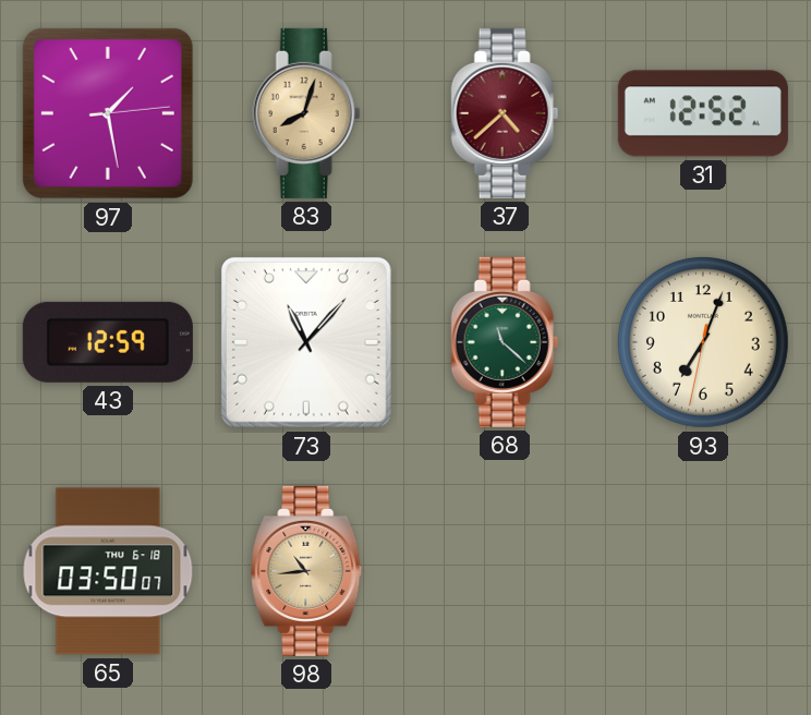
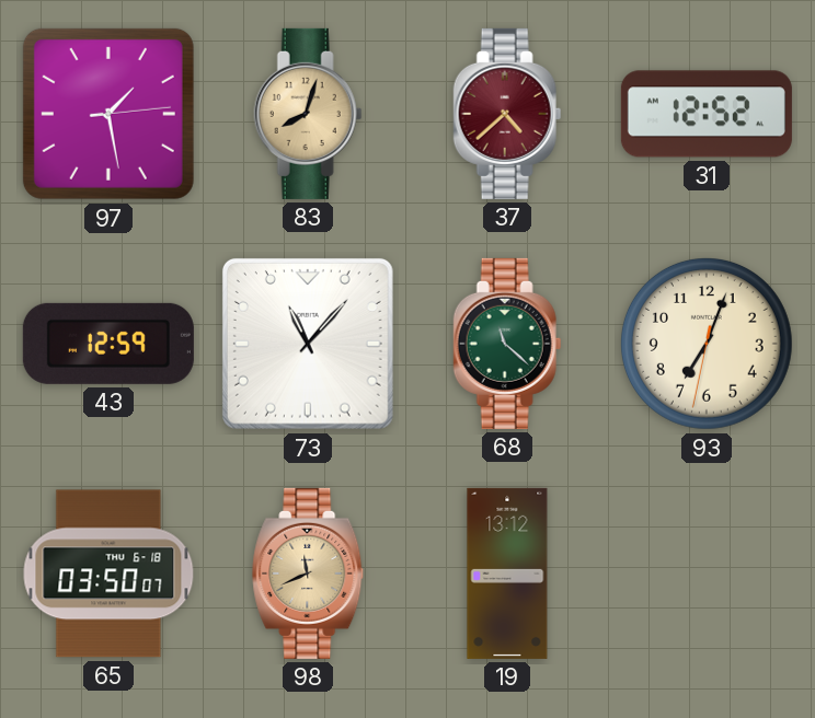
98: 10:44 -> 11:41
19: none -> 13:12
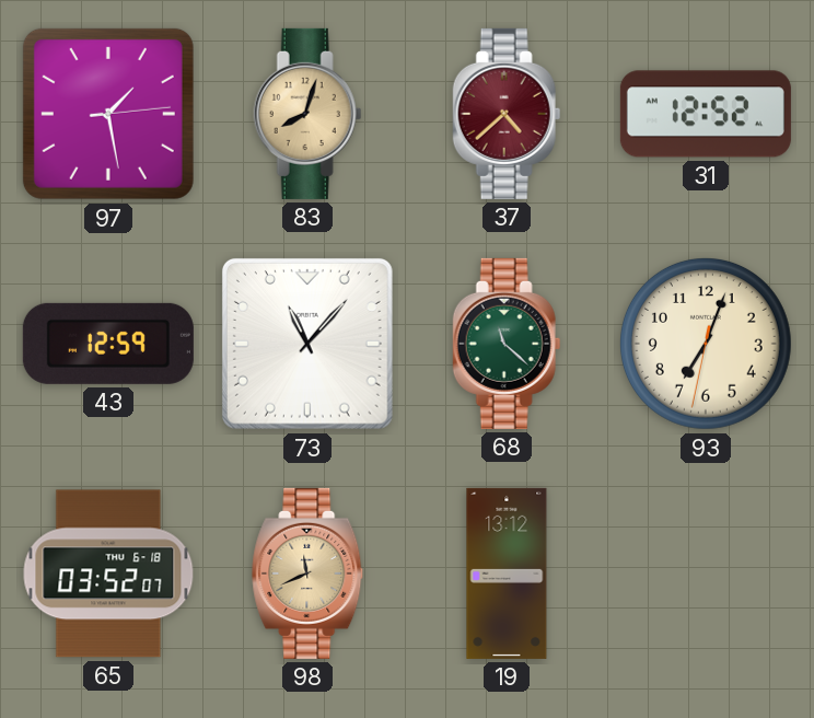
65: 03:50 -> 03:52
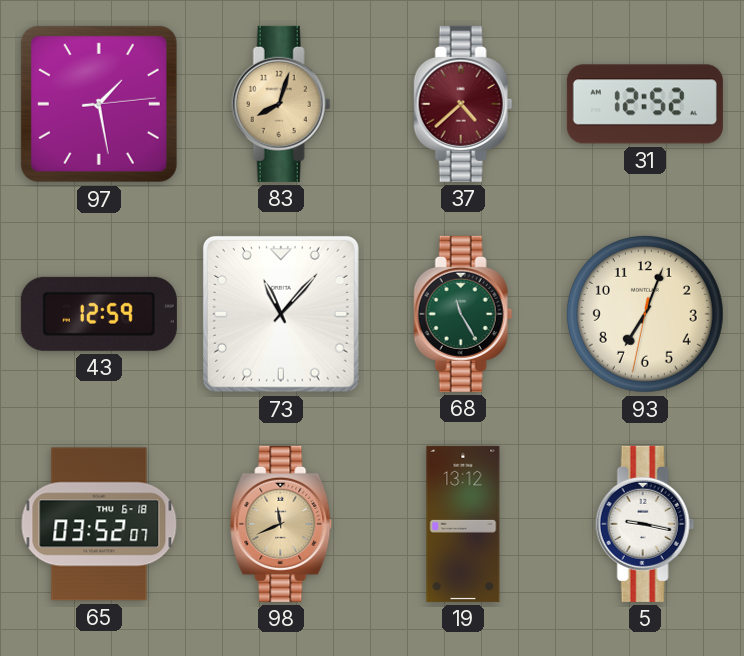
68: 11:22 -> 11:25
5: none -> 9:17
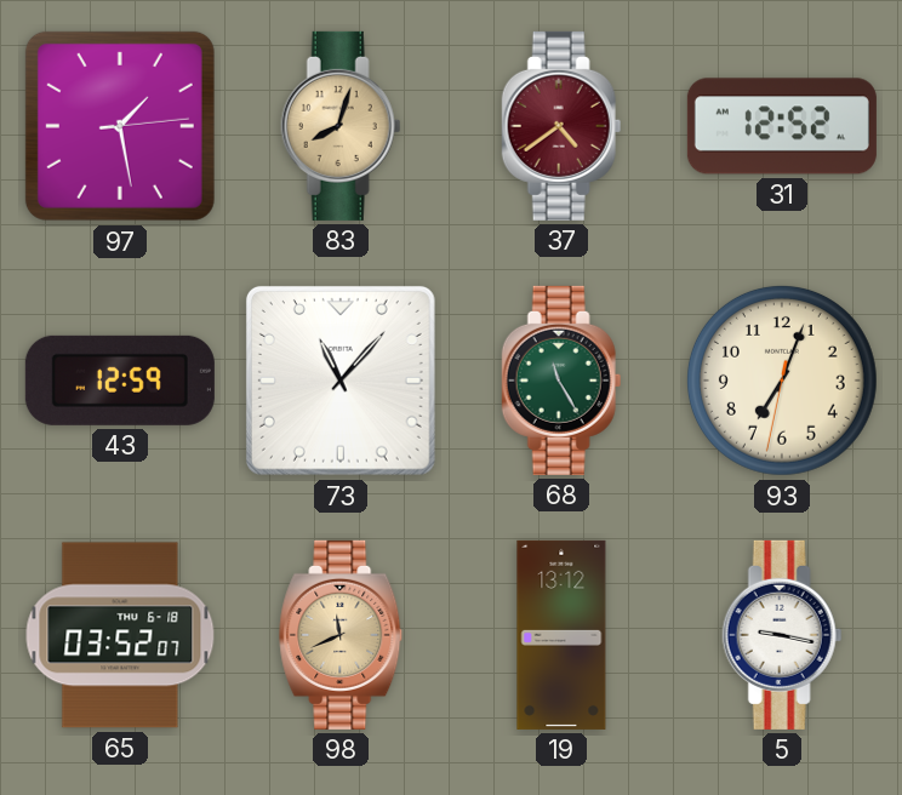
37: 4:38 -> 4:39
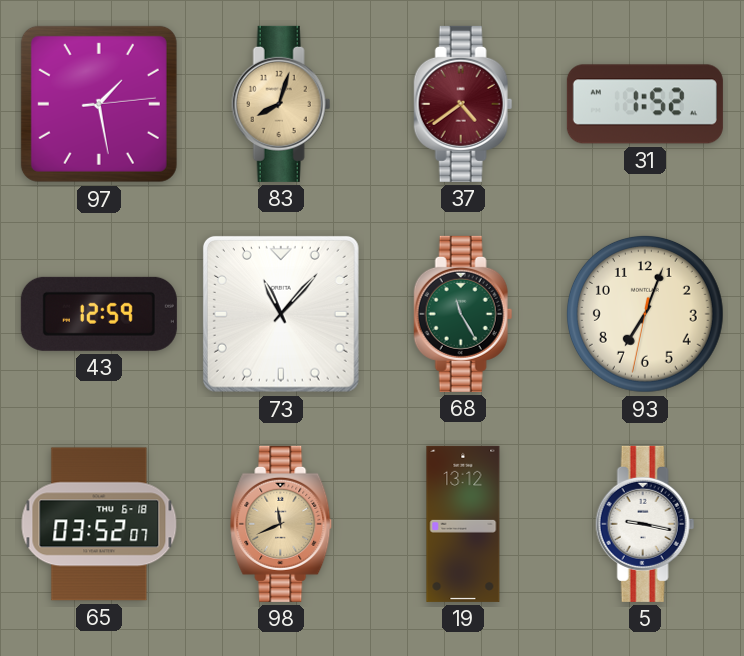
31: 12:52 -> 1:52
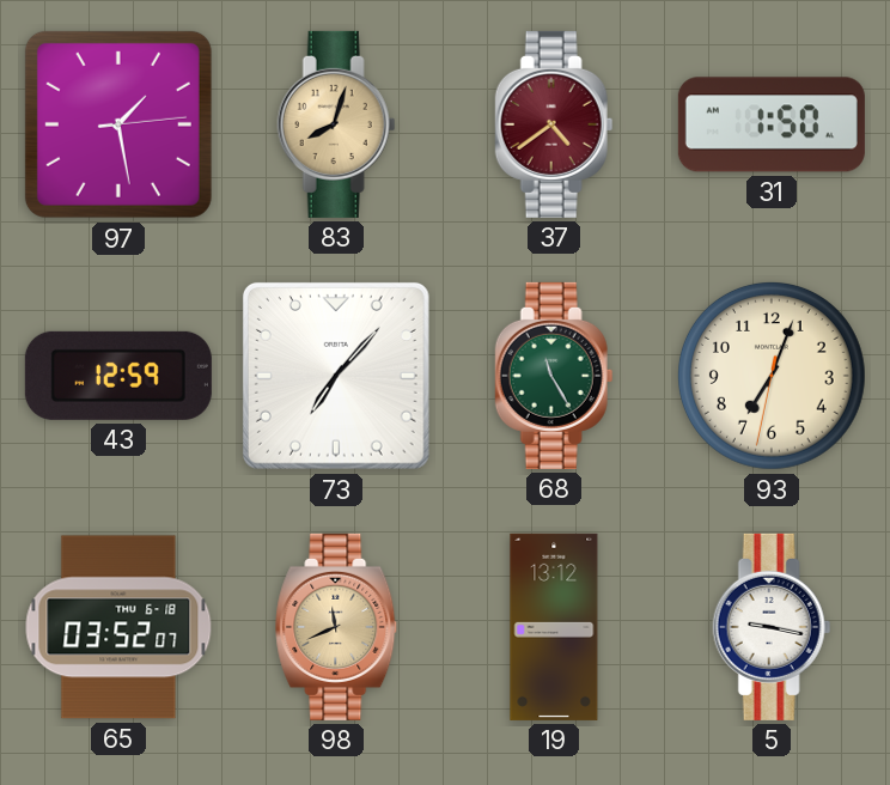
31: 1:52 -> 1:50
73: 11:07 -> 7:07
